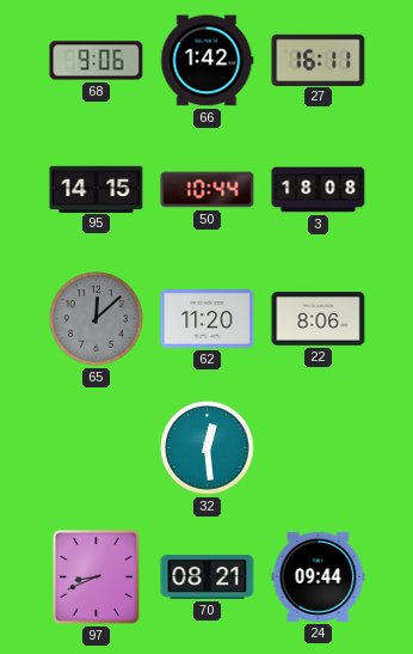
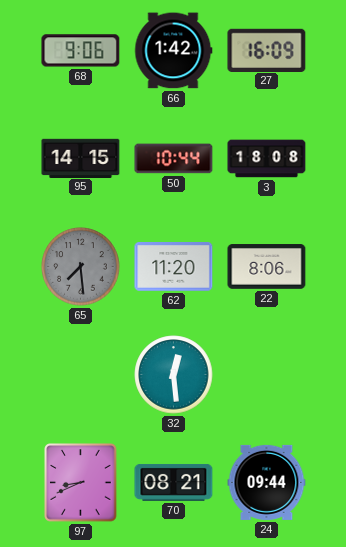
27: 16:11 -> 16:09
65: 12:08 -> 7:29
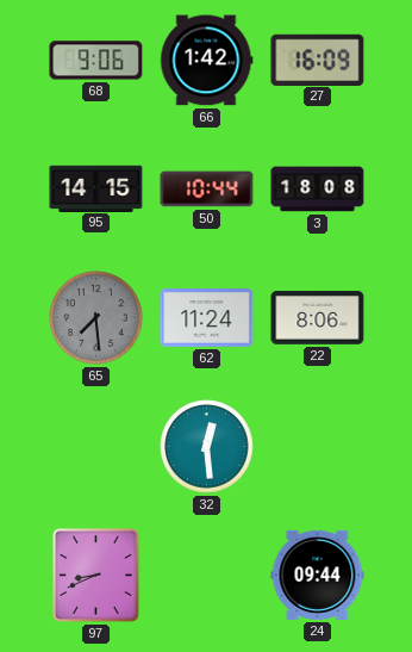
62: 11:20 -> 11:24
70: 08:21 -> none
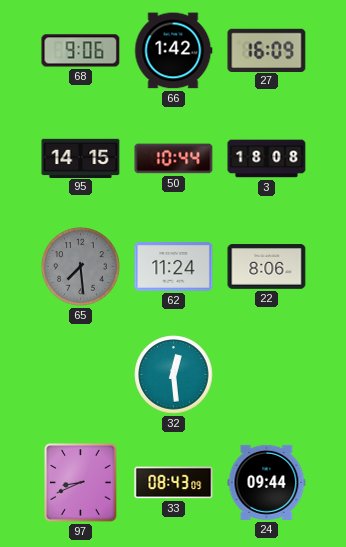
33: none -> 08:43
